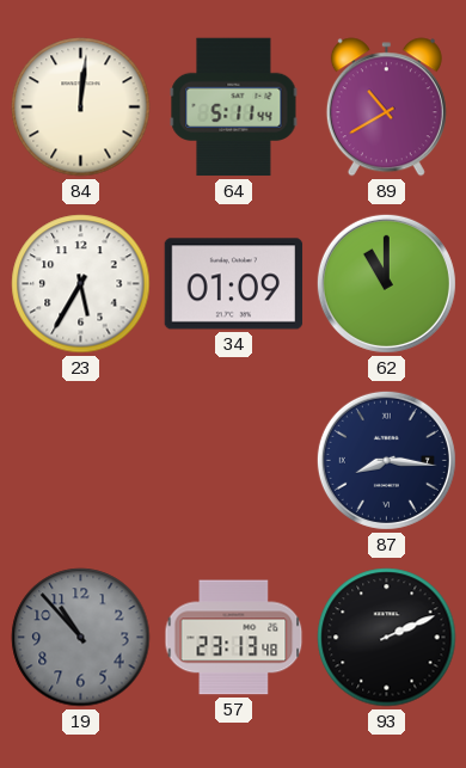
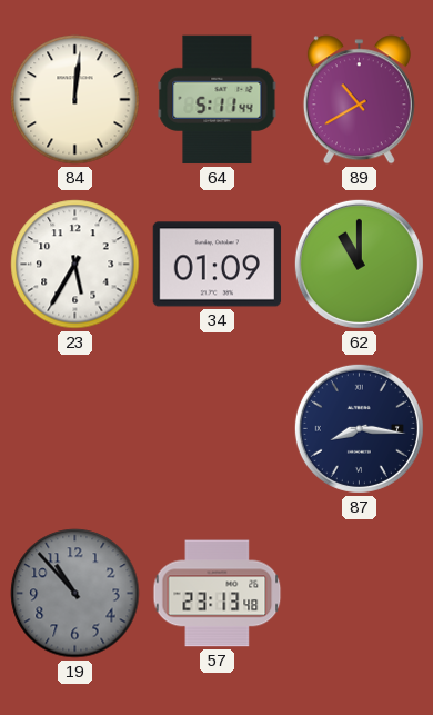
93: 2:11 -> none
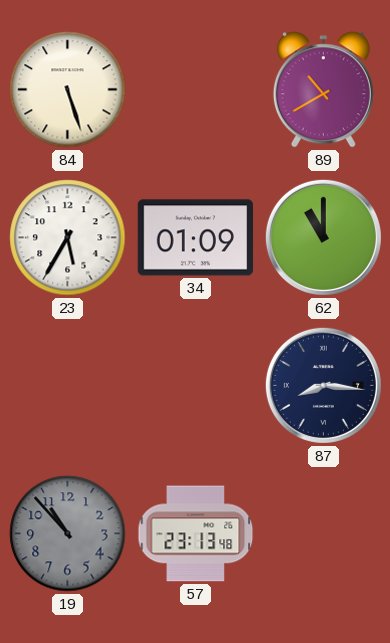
84: 12:01 -> 5:27
64: 5:11 -> none
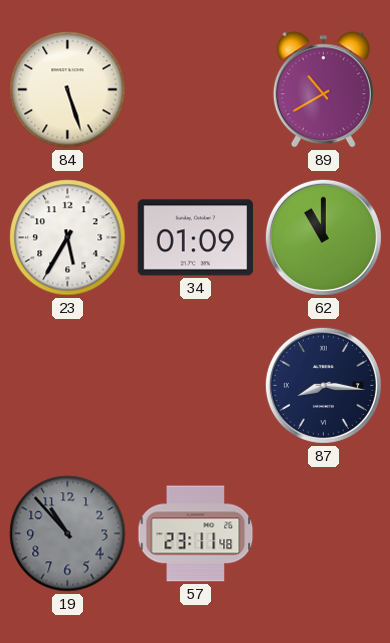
57: 23:13 -> 23:11
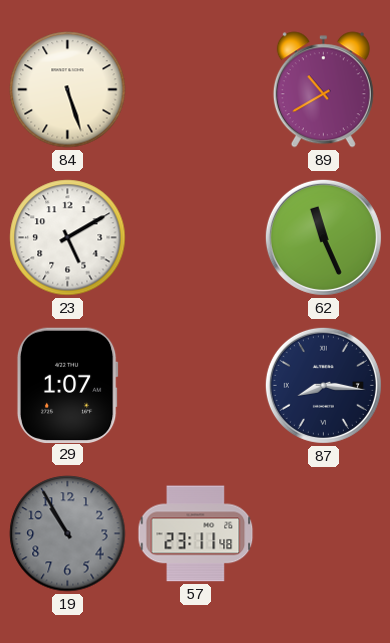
23: 5:35 -> 5:10
34: 01:09 -> none
62: 11:00 -> 11:26
29: none -> 1:07
19: 10:53 -> 10:55
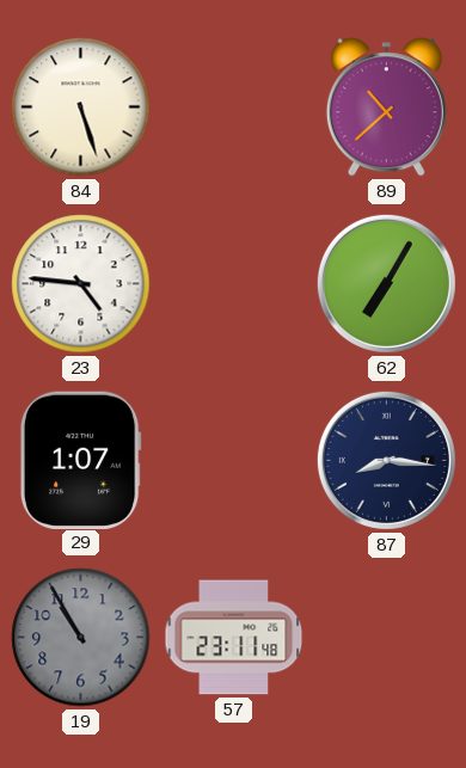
89: 10:40 -> 10:38
23: 5:10 -> 4:46
62: 11:26 -> 7:05
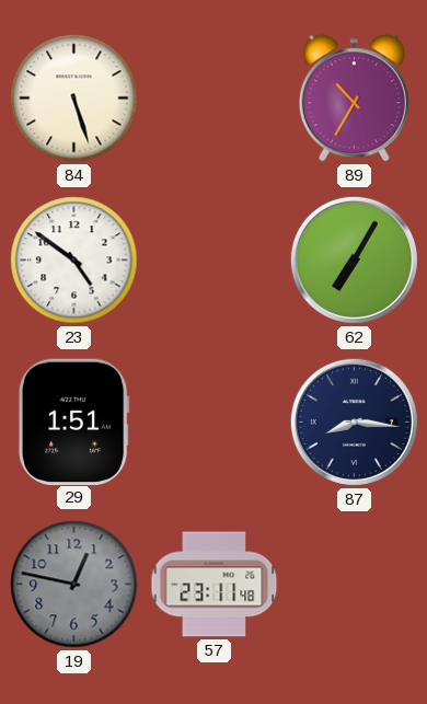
89: 10:38 -> 10:35
23: 4:46 -> 4:51
29: 1:07 -> 1:51
19: 10:55 -> 12:47
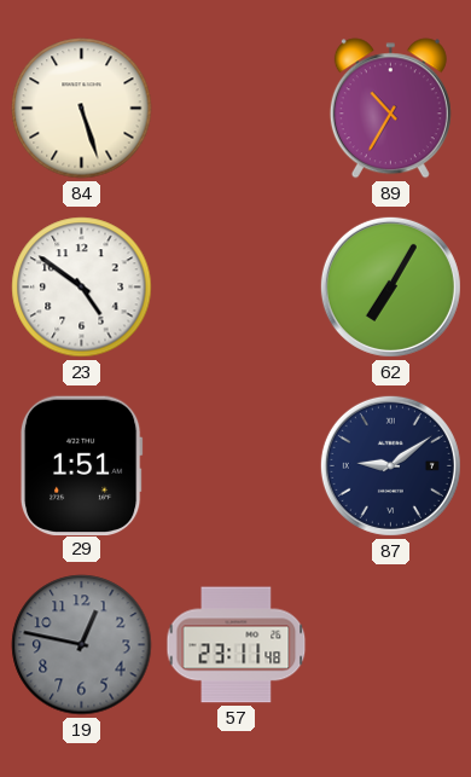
87: 8:16 -> 9:09
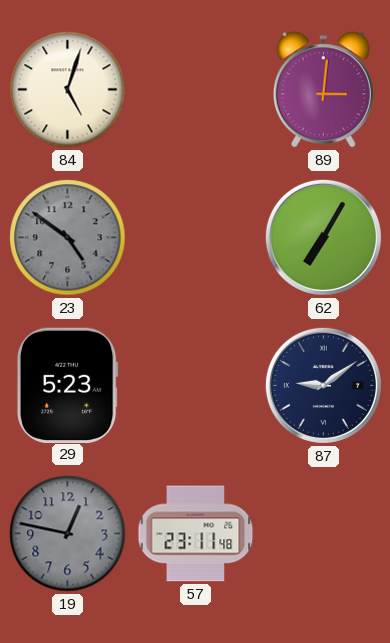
84: 5:27 -> 5:03
89: 10:35 -> 3:01
23 dial: white -> grey
29: 1:51 -> 5:23
